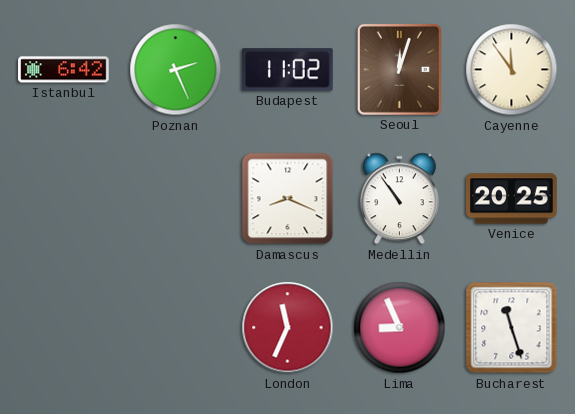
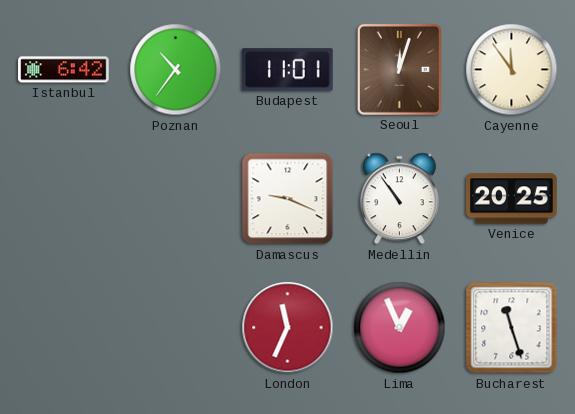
Poznan: 2:26 -> 10:36
Budapest: 11:02 -> 11:01
Damascus: 8:19 -> 9:19
Lima: 8:56 -> 12:56
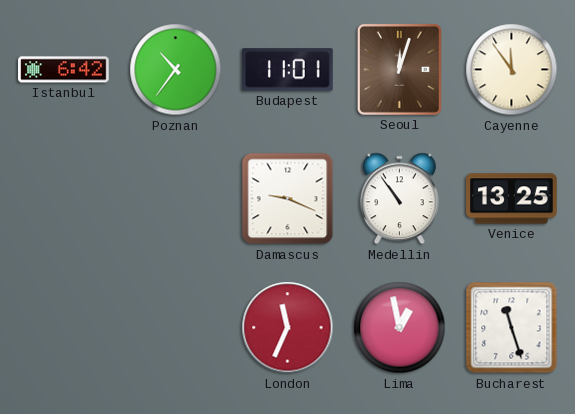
Venice: 20:25 -> 13:25
Lima: 12:56 -> 12:58
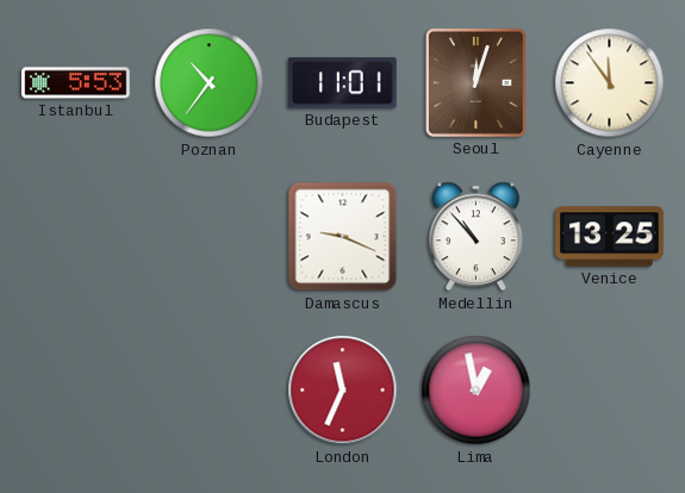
Istanbul: 6:42 -> 5:53
Medellin: 10:54 -> 10:53
Bucharest: 11:27 -> none
